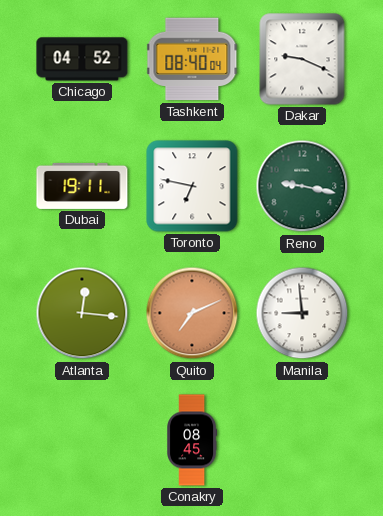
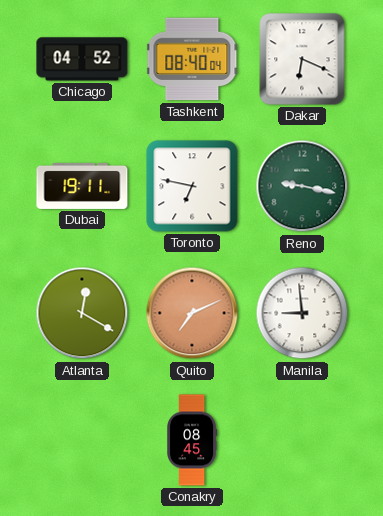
Dakar: 9:19 -> 6:19
Atlanta: 12:16 -> 12:20
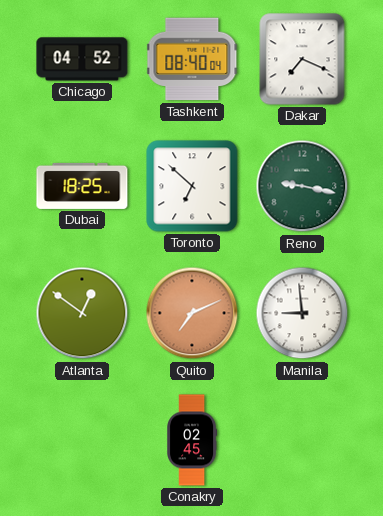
Dakar: 6:19 -> 7:19
Dubai: 19:11 -> 18:25
Toronto: 6:47 -> 6:52
Atlanta: 12:20 -> 12:51
Conakry: 08:45 -> 02:45
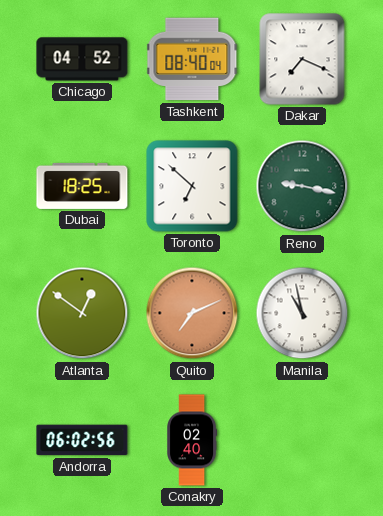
Manila: 8:59 -> 10:58
Andorra: none -> 06:02
Conakry: 02:45 -> 02:40
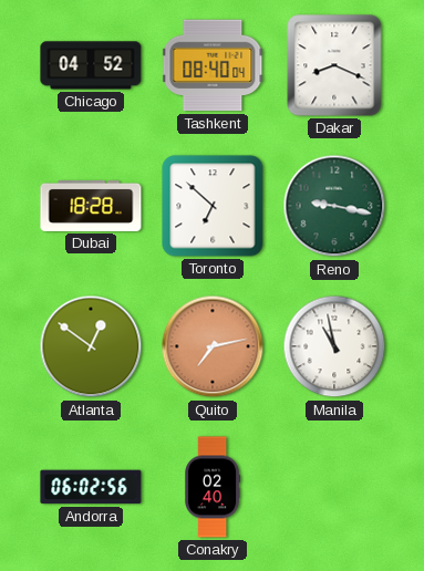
Dakar: 7:19 -> 8:19
Dubai: 18:25 -> 18:28
Quito: 7:11 -> 7:13
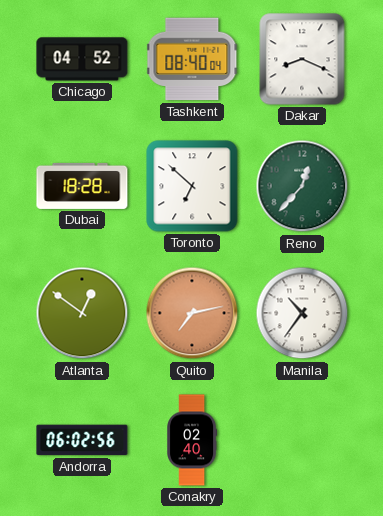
Reno: 9:17 -> 12:37
Manila: 10:58 -> 10:36
